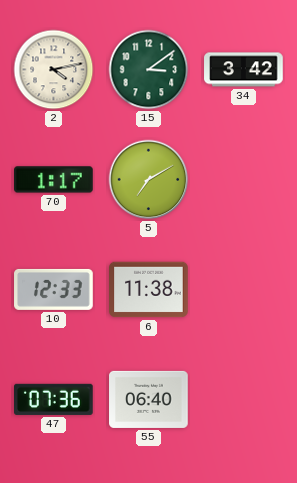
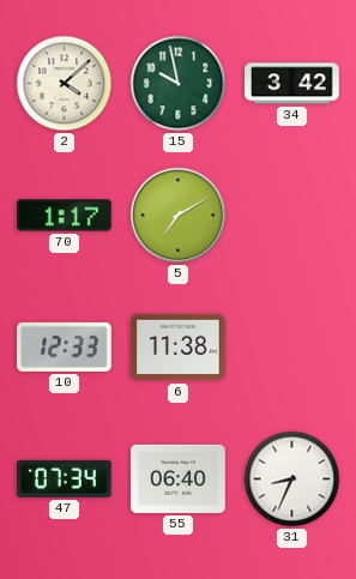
2: 4:13 -> 4:08
15: 3:09 -> 9:58
47: 07:36 -> 07:34
31: none -> 8:34
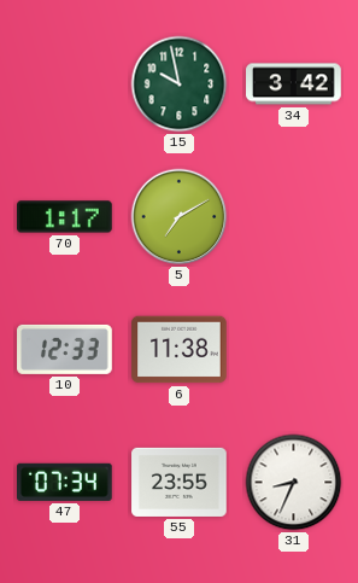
2: 4:08 -> none
55: 06:40 -> 23:55
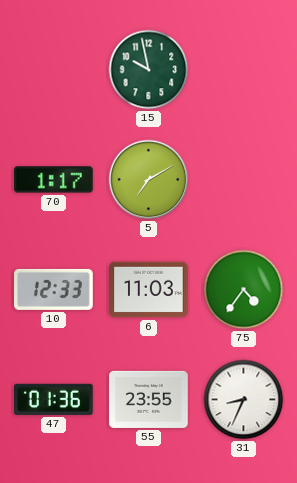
34: 3:42 -> none
6: 11:38 -> 11:03
75: none -> 4:36
47: 07:34 -> 01:36
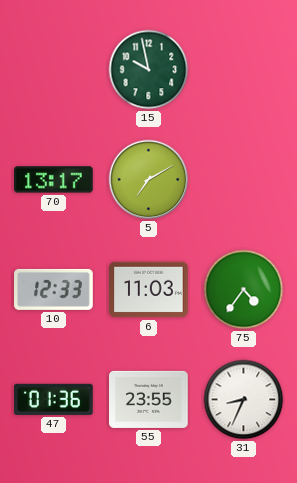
70: 1:17 -> 13:17
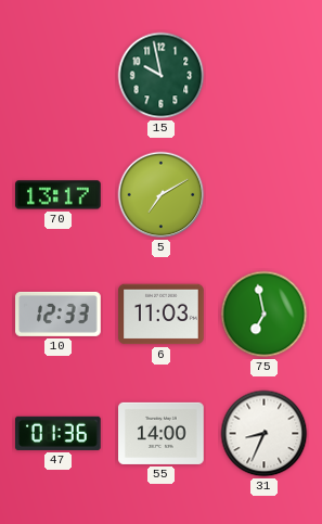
75: 4:36 -> 6:58
55: 23:55 -> 14:00
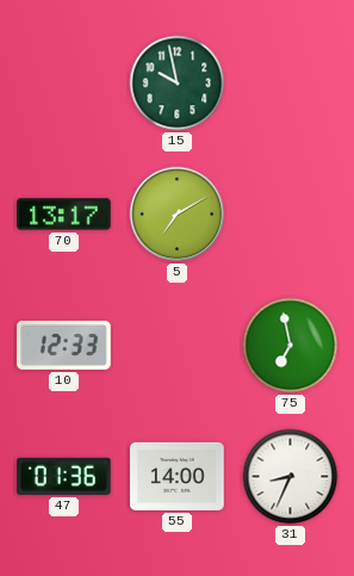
6: 11:03 -> none
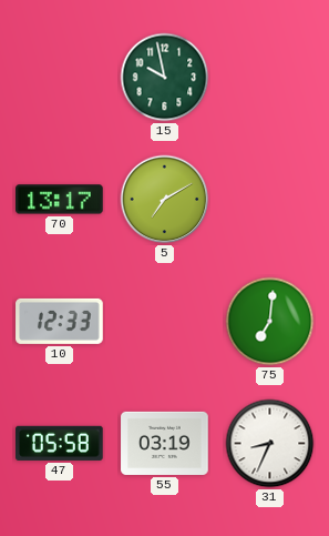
75: 6:58 -> 7:01
47: 01:36 -> 05:58
55: 14:00 -> 03:19
